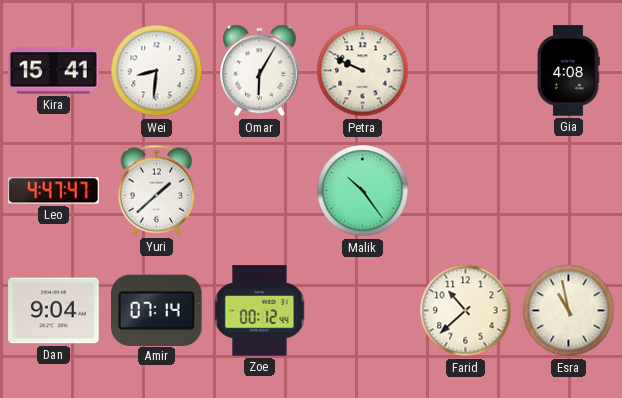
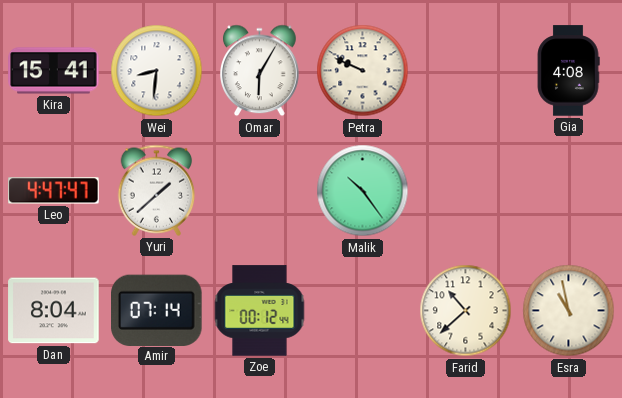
Dan: 9:04 -> 8:04
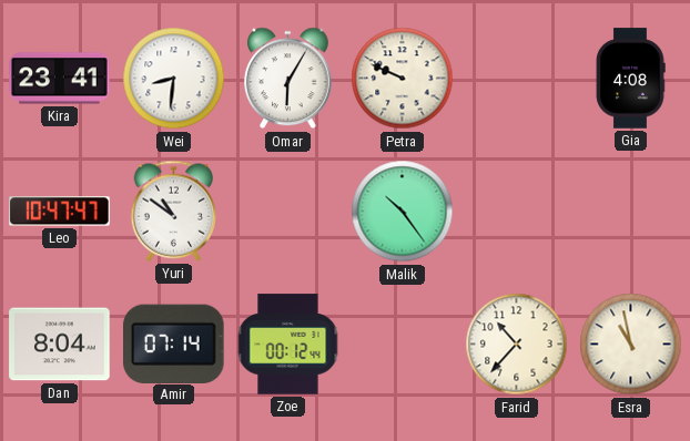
Kira: 15:41 -> 23:41
Leo: 4:47 -> 10:47
Yuri: 1:38 -> 10:51
Farid: 10:38 -> 10:37
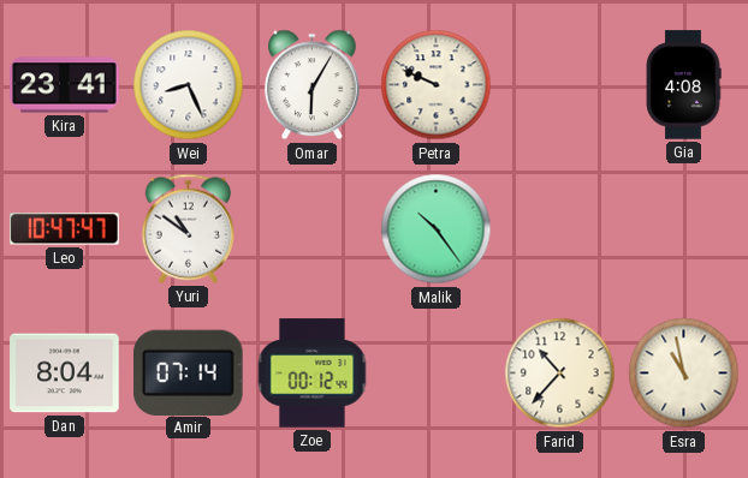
Wei: 8:31 -> 8:26
